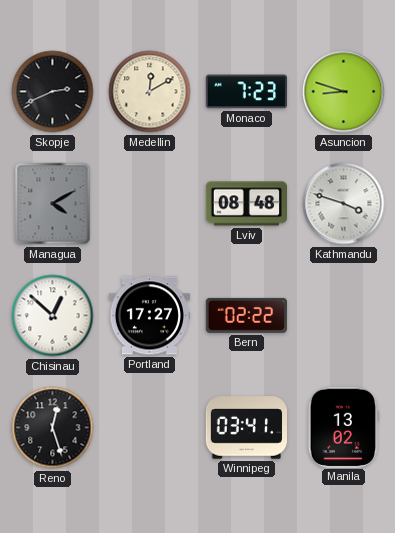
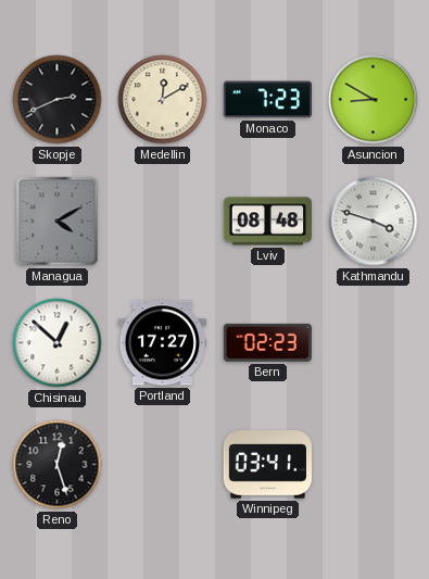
Asuncion: 8:48 -> 8:50
Bern: 02:22 -> 02:23
Manila: 13:02 -> none
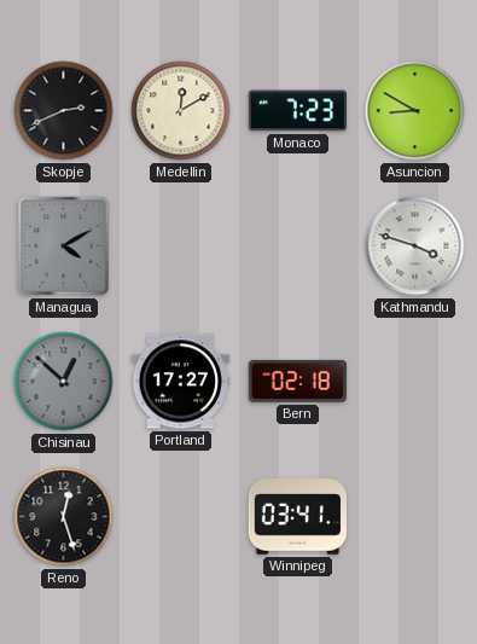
Lviv: 08:48 -> none
Chisinau dial: white -> grey
Bern: 02:23 -> 02:18
